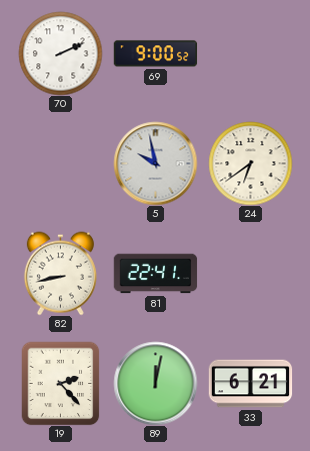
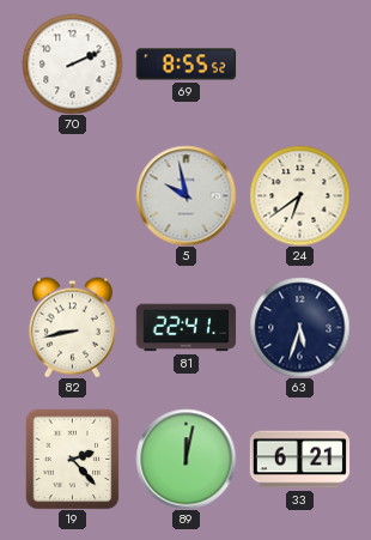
69: 9:00 -> 8:55
63: none -> 5:33
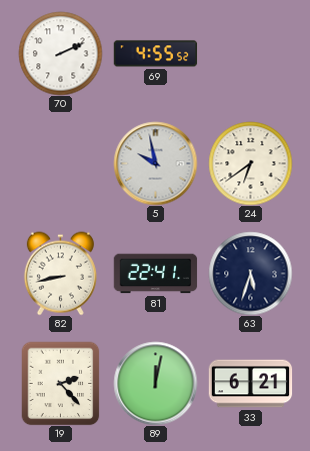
69: 8:55 -> 4:55
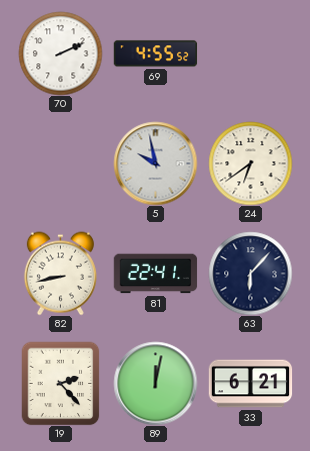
63: 5:33 -> 6:07
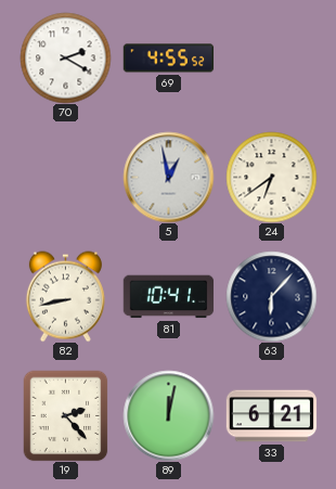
70: 2:11 -> 2:20
5: 9:58 -> 12:58
81: 22:41 -> 10:41
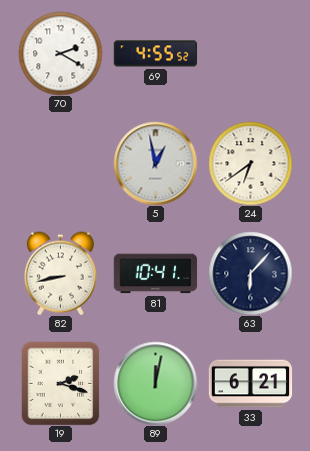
19: 2:23 -> 2:18
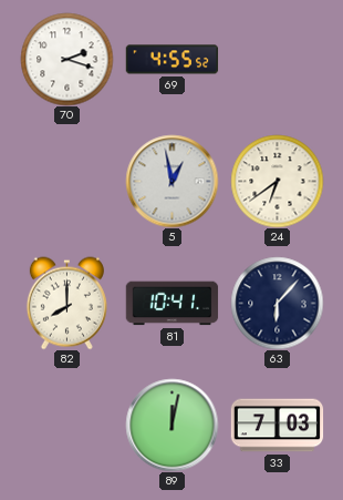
70: 2:20 -> 2:18
82: 8:43 -> 8:00
19: 2:18 -> none
33: 6:21 -> 7:03
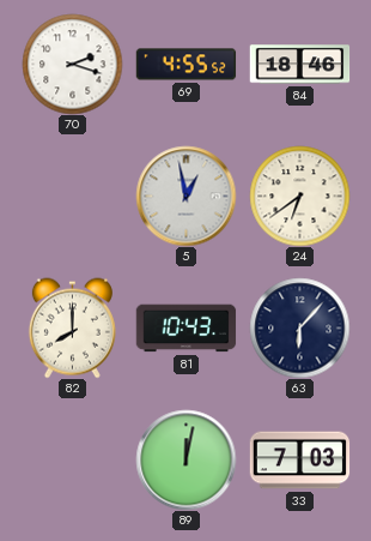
84: none -> 18:46
81: 10:41 -> 10:43
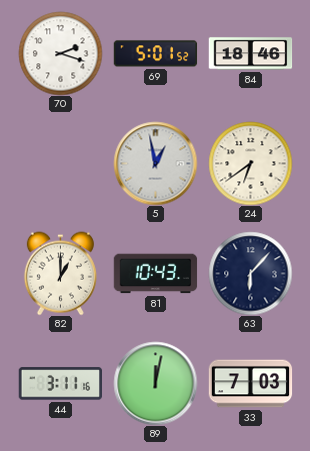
69: 4:55 -> 5:01
82: 8:00 -> 1:00
44: none -> 3:11
